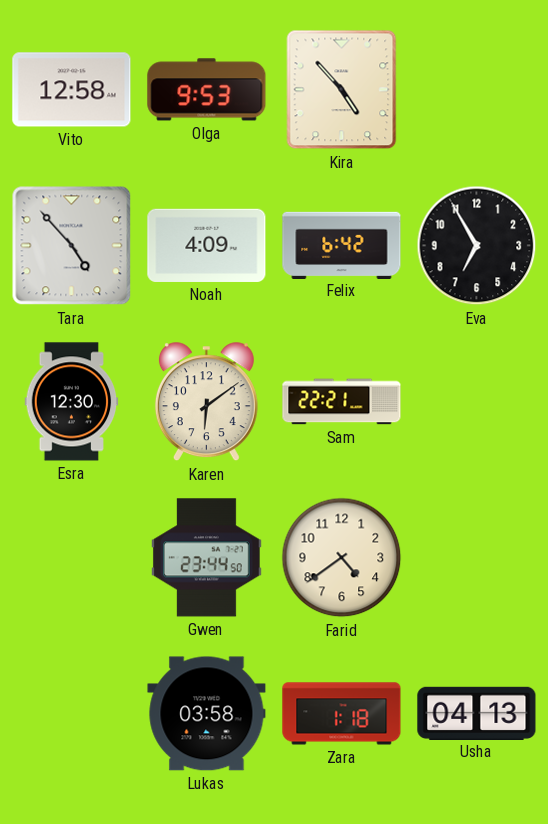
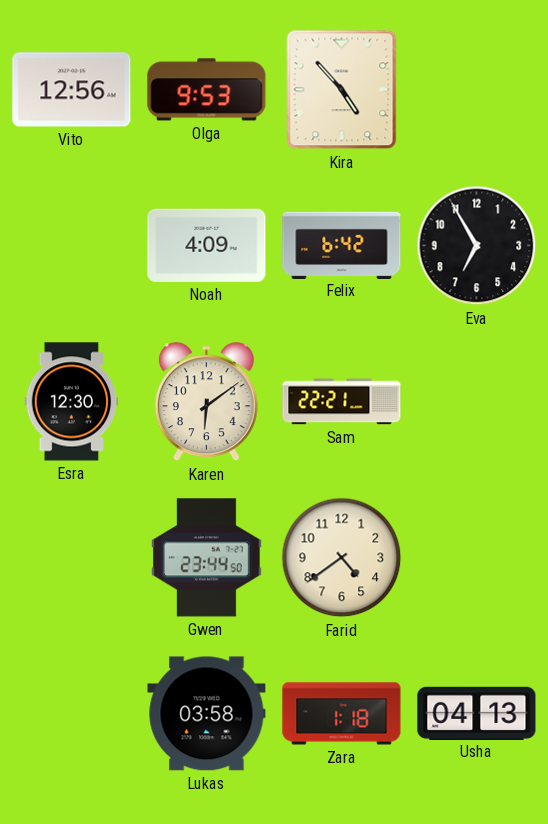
Vito: 12:58 -> 12:56
Tara: 4:53 -> none
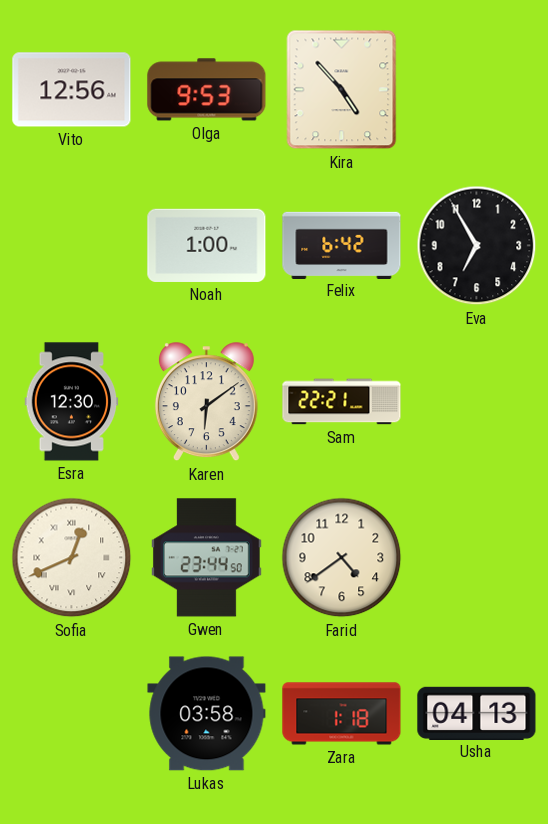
Noah: 4:09 -> 1:00
Sofia: none -> 12:41
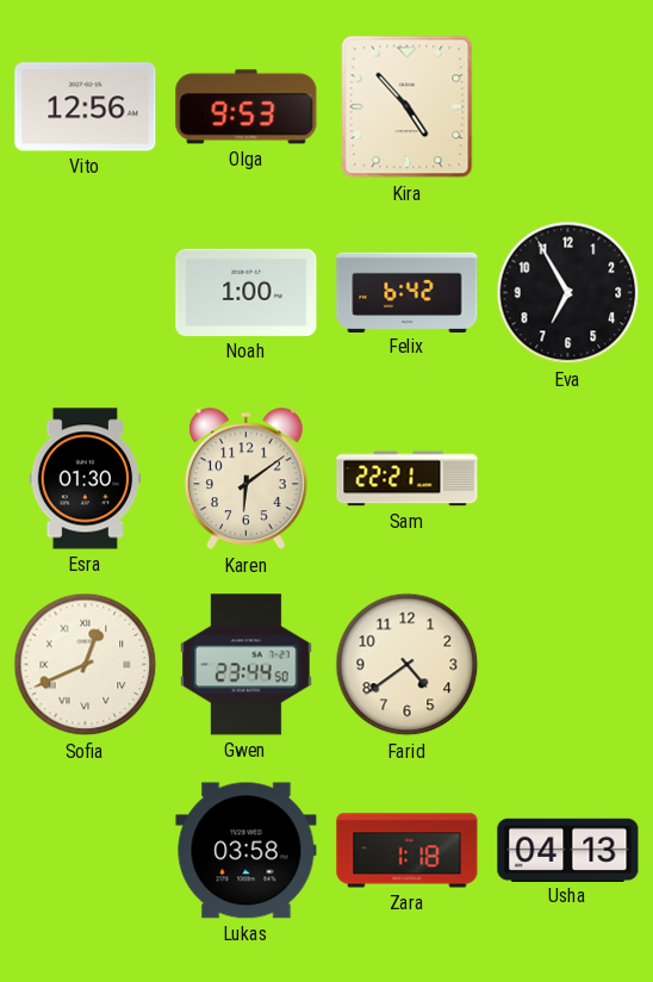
Esra: 12:30 -> 01:30
